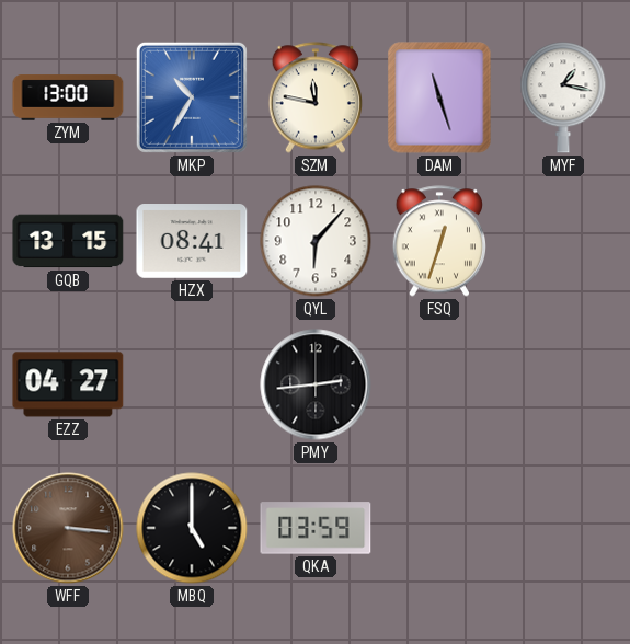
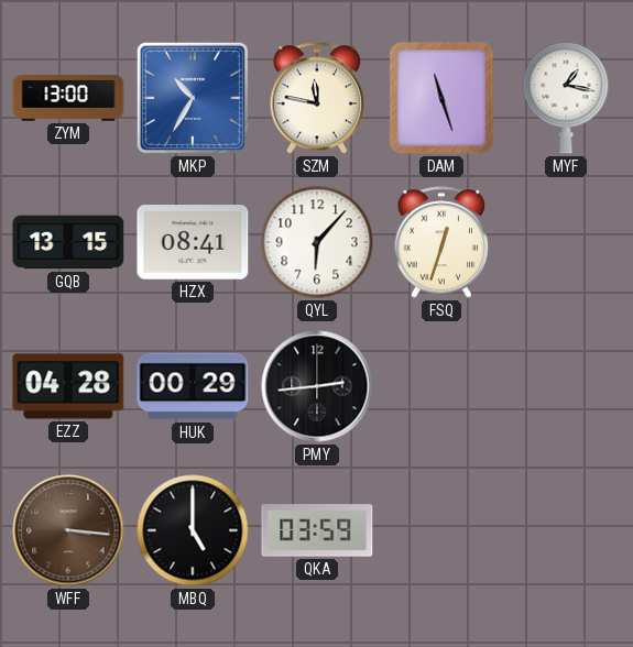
EZZ: 04:27 -> 04:28
HUK: none -> 00:29
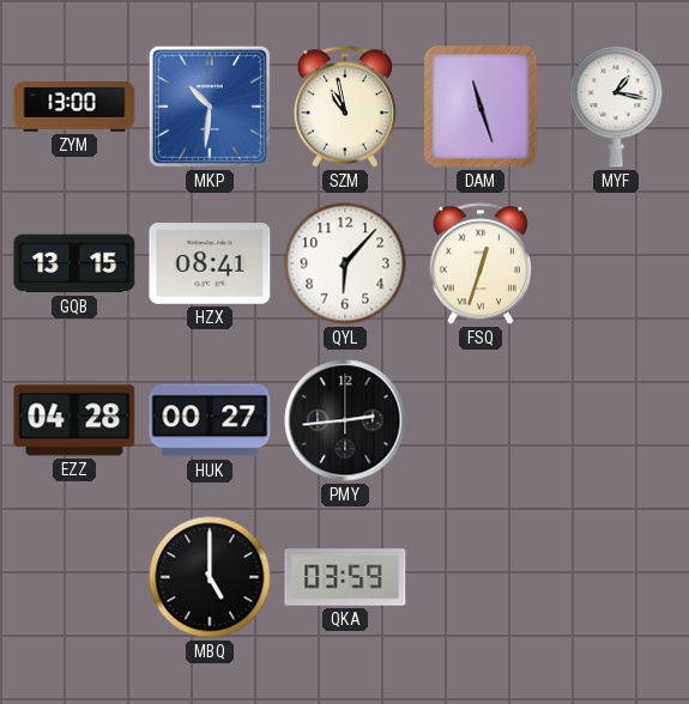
MKP: 10:35 -> 10:31
SZM: 11:47 -> 10:58
HUK: 00:29 -> 00:27
WFF: 3:16 -> none
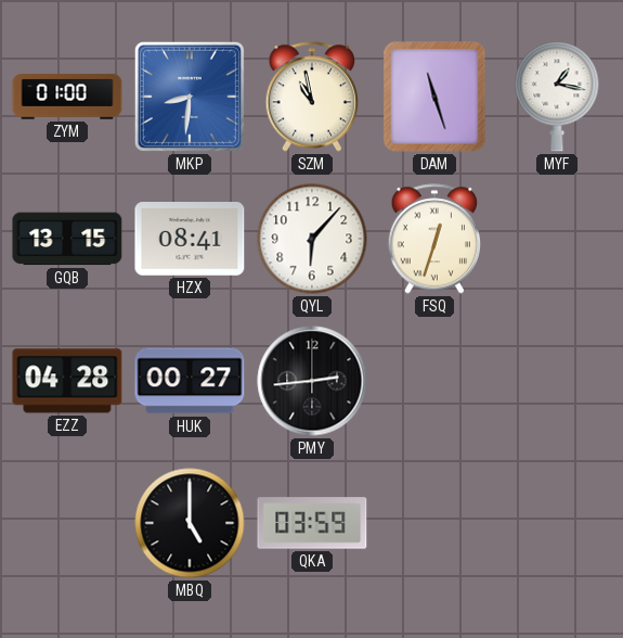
ZYM: 13:00 -> 01:00
MKP: 10:31 -> 8:31
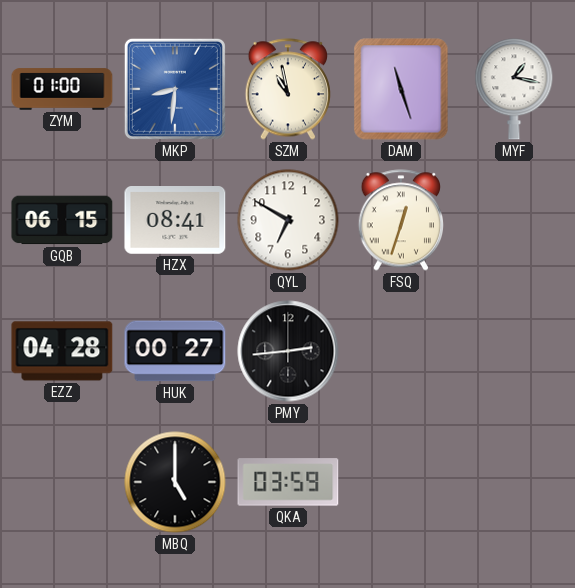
GQB: 13:15 -> 06:15
QYL: 6:07 -> 6:50
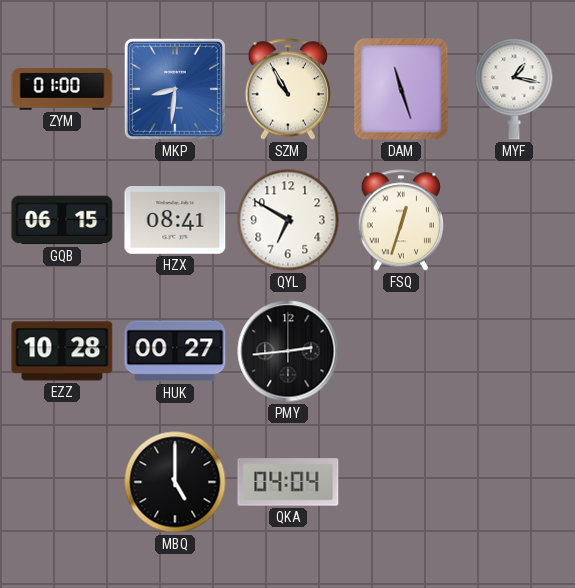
SZM: 10:58 -> 10:55
EZZ: 04:28 -> 10:28
QKA: 03:59 -> 04:04
